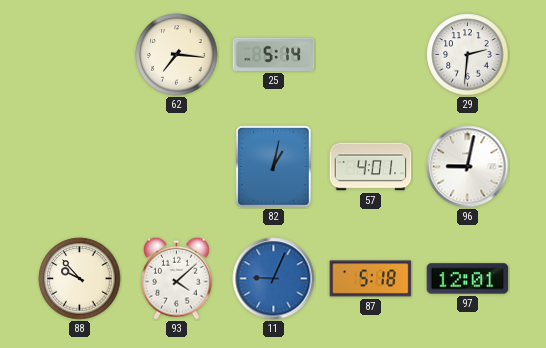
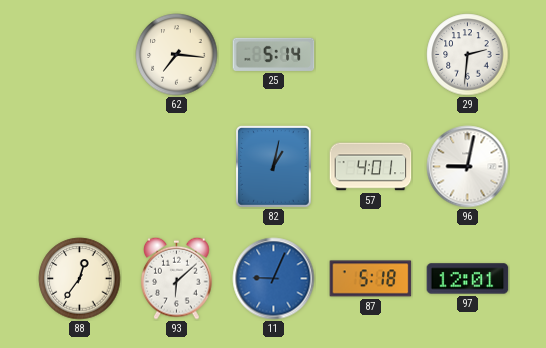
88: 9:53 -> 12:36
93: 4:08 -> 6:08
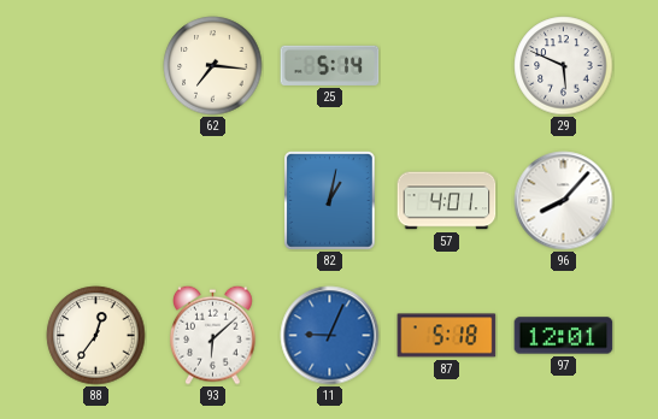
29: 2:31 -> 5:49
96: 9:02 -> 8:07
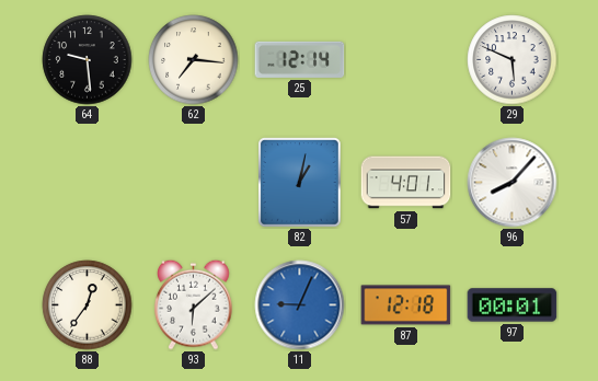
64: none -> 9:29
25: 5:14 -> 12:14
87: 5:18 -> 12:18
97: 12:01 -> 00:01
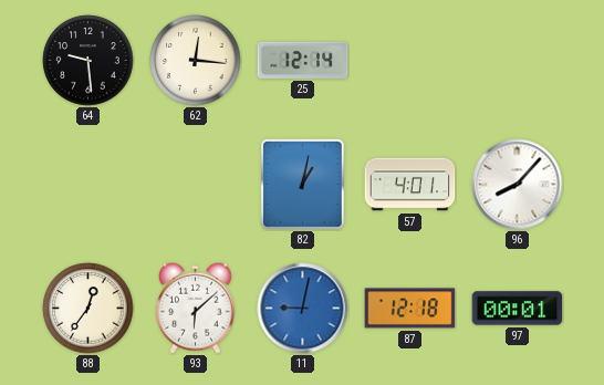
62: 7:16 -> 12:16
29: 5:49 -> none
11: 9:04 -> 9:02
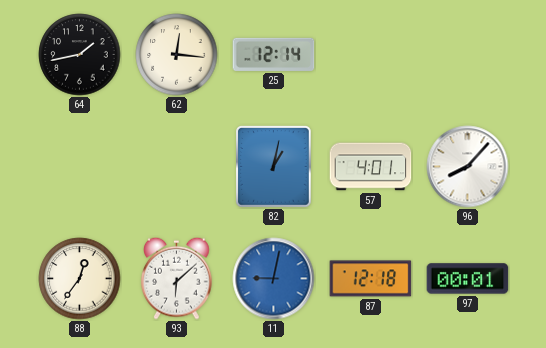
64: 9:29 -> 1:43
